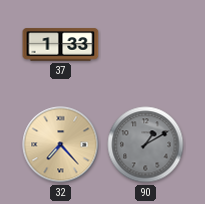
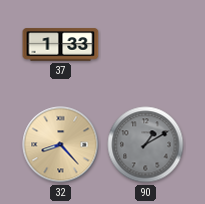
32: 7:23 -> 8:23
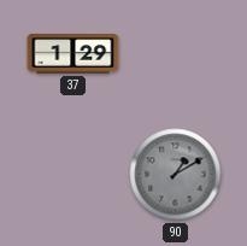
37: 1:33 -> 1:29
32: 8:23 -> none
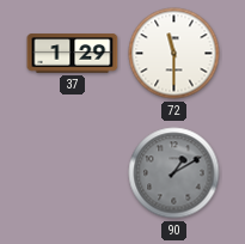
72: none -> 11:30
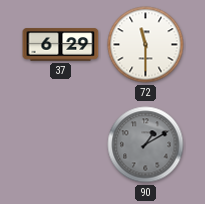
37: 1:29 -> 6:29
